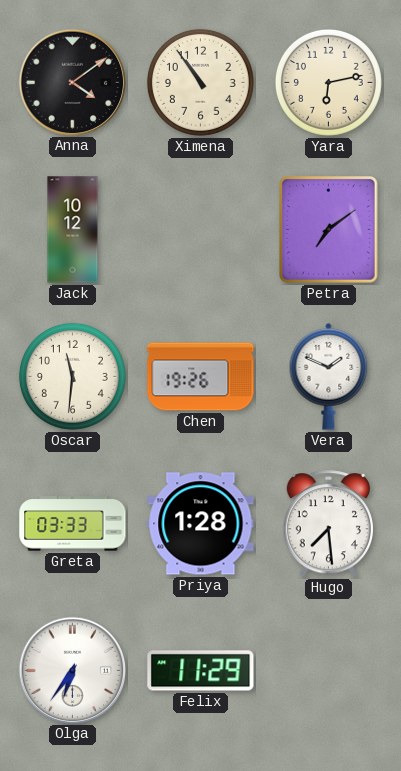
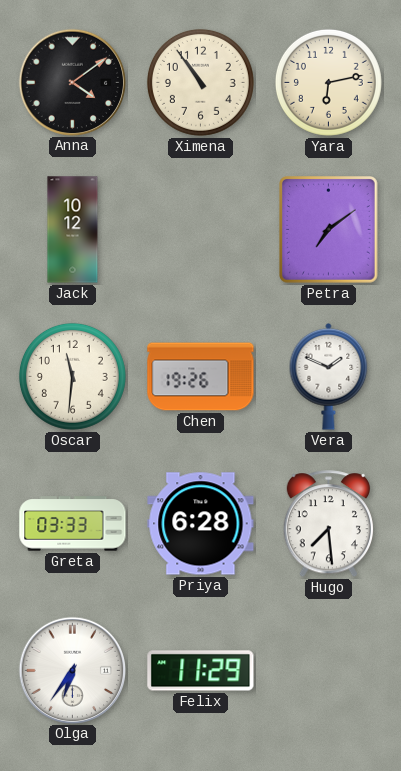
Priya: 1:28 -> 6:28
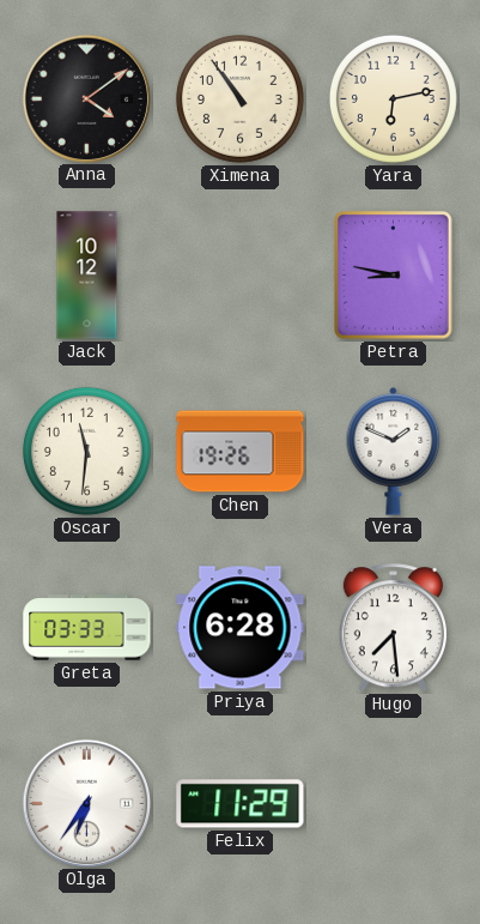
Petra: 7:09 -> 8:47
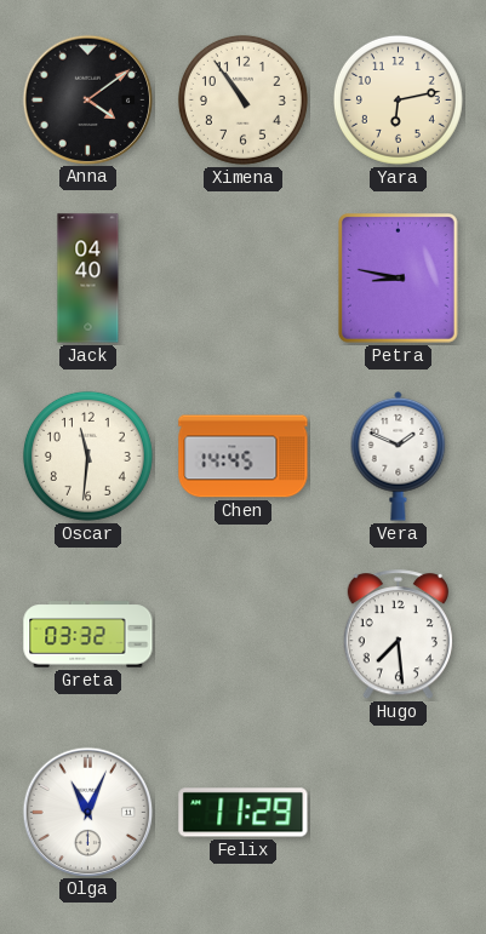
Jack: 10:12 -> 04:40
Chen: 19:26 -> 14:45
Greta: 03:33 -> 03:32
Priya: 6:28 -> none
Olga: 6:36 -> 11:04
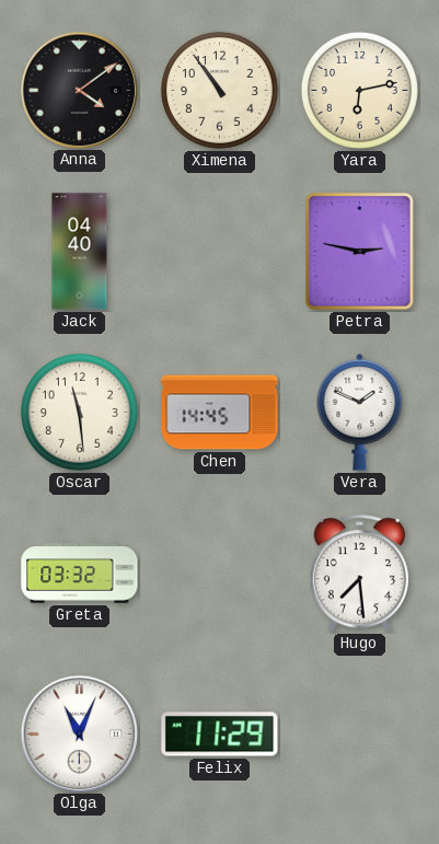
Petra: 8:47 -> 2:47
Oscar: 11:31 -> 11:29
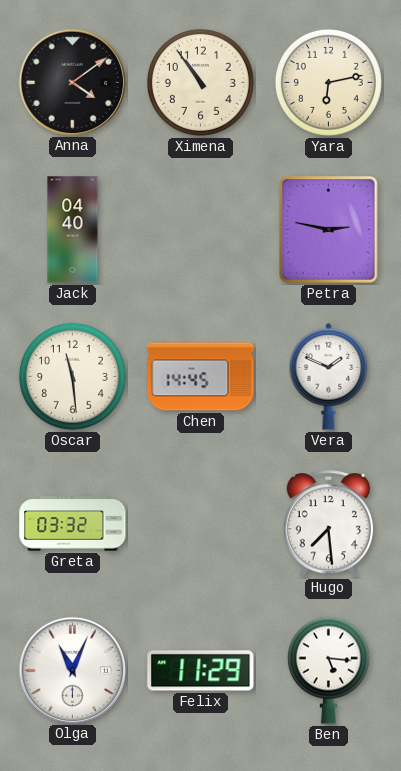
Ben: none -> 5:16
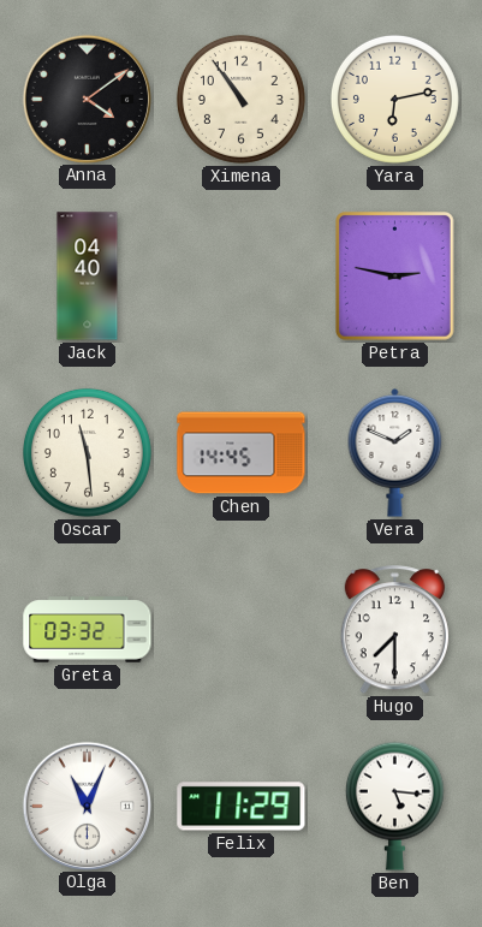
Hugo: 7:29 -> 7:30
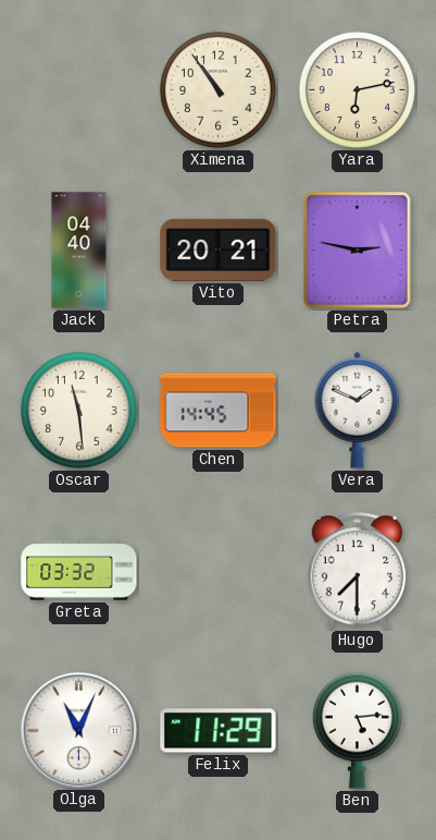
Anna: 4:09 -> none
Vito: none -> 20:21
Ben: 5:16 -> 5:14
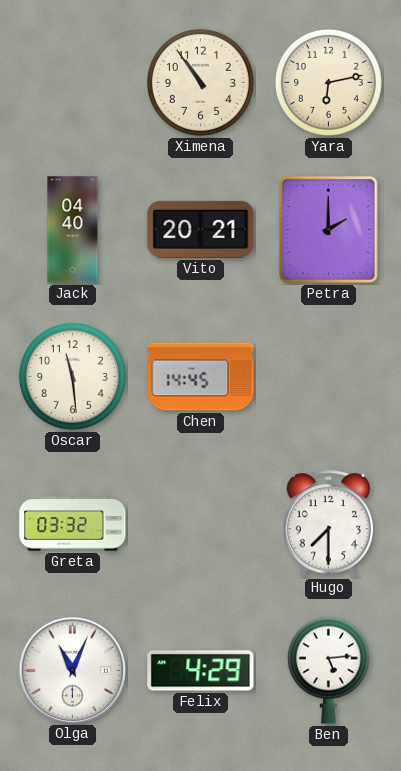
Petra: 2:47 -> 2:00
Vera: 1:49 -> none
Felix: 11:29 -> 4:29
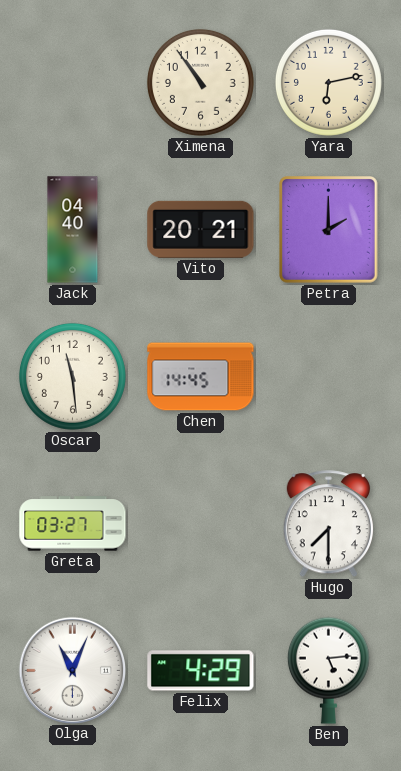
Greta: 03:32 -> 03:27
